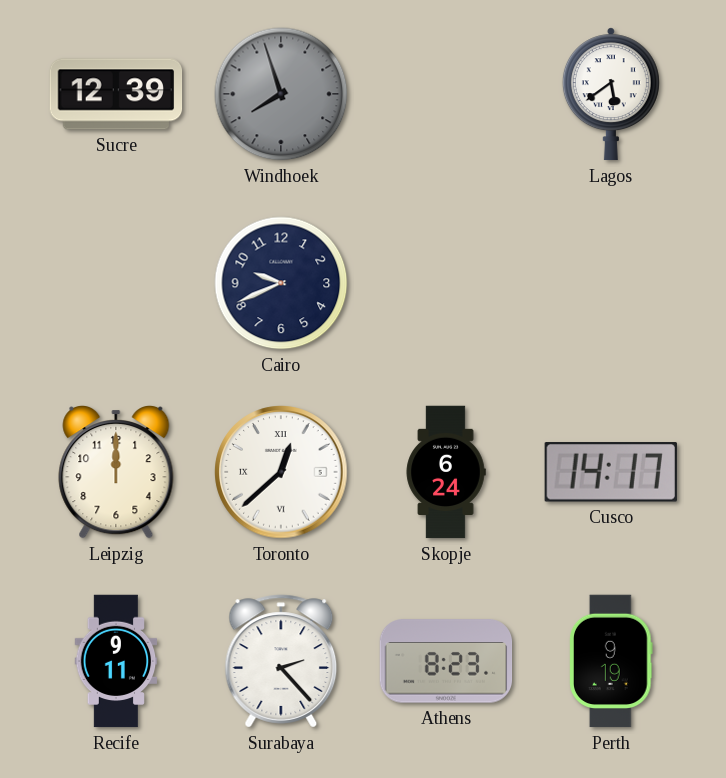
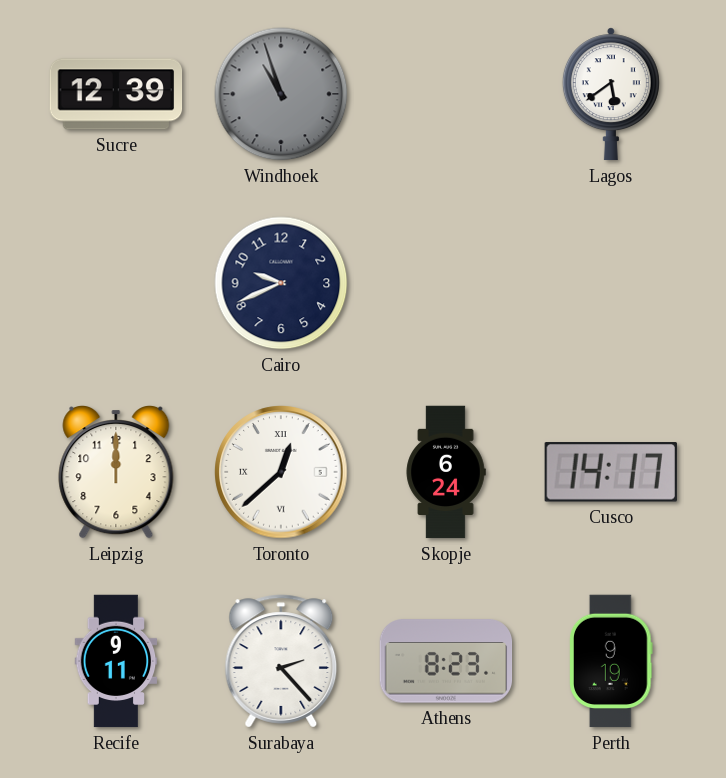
Windhoek: 7:57 -> 10:57
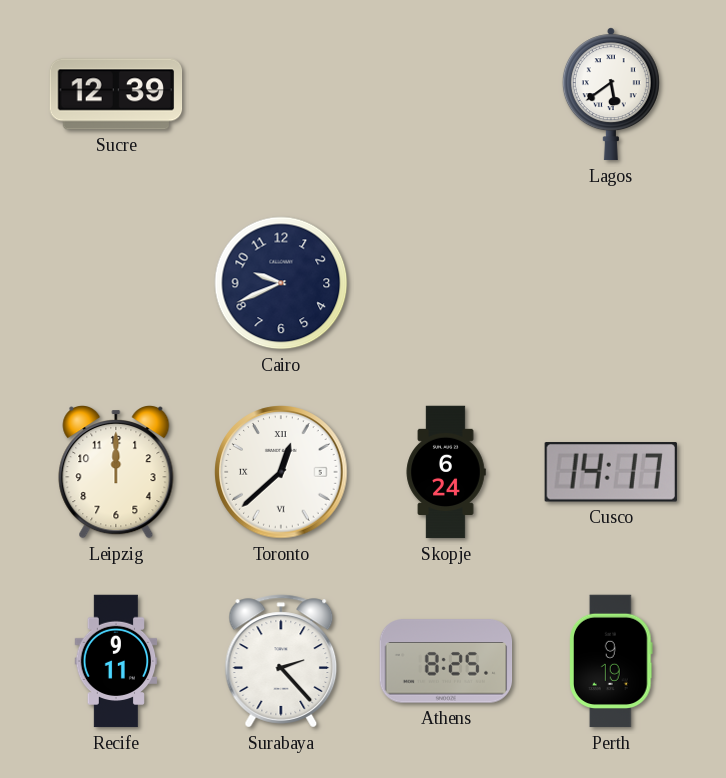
Windhoek: 10:57 -> none
Athens: 8:23 -> 8:25
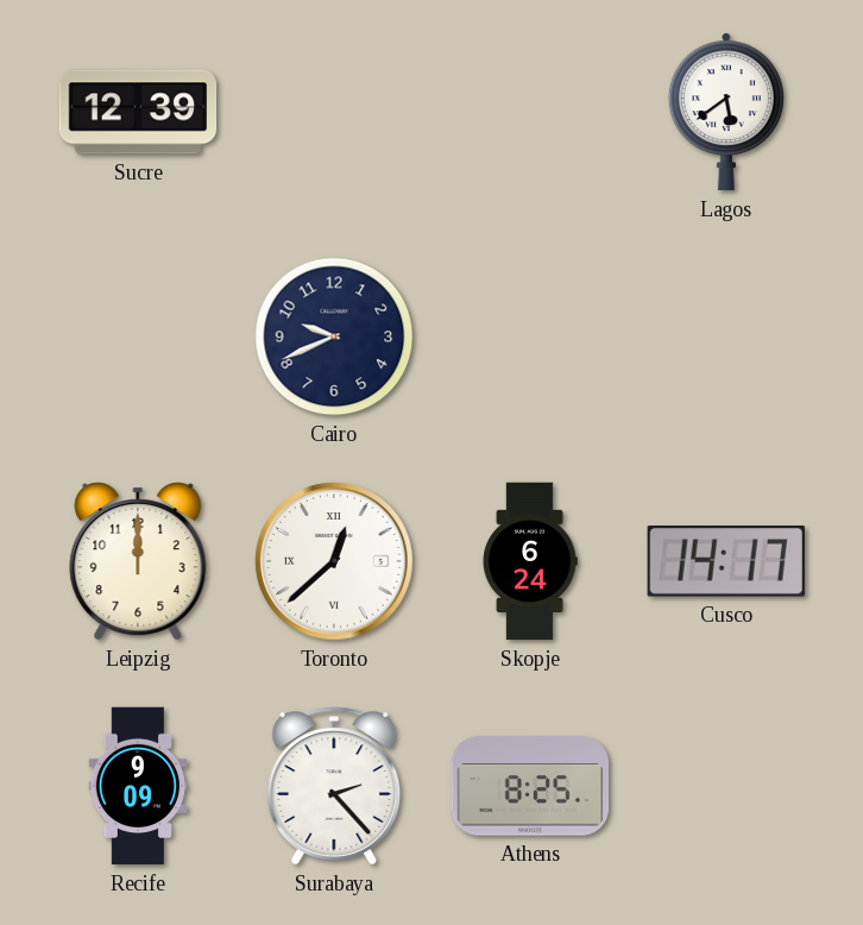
Recife: 9:11 -> 9:09
Perth: 9:19 -> none
